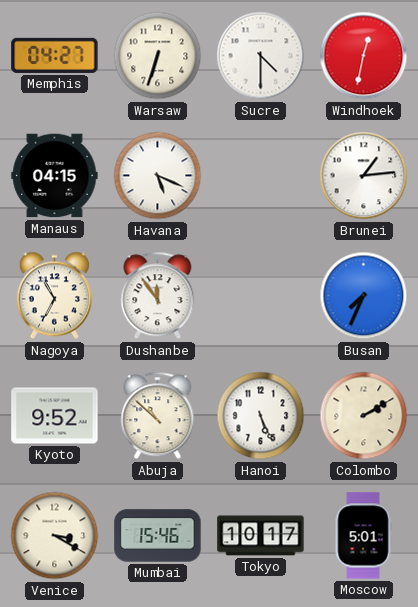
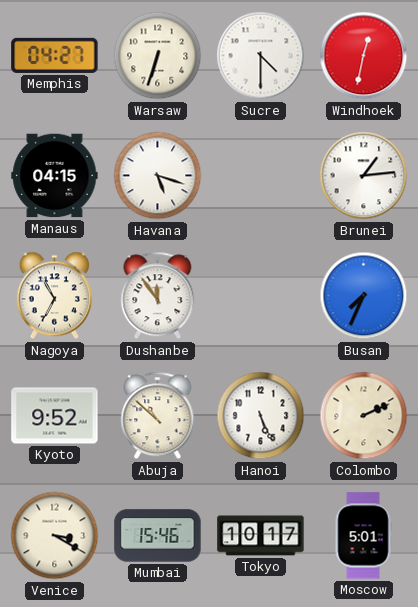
Havana: 5:19 -> 5:18
Colombo: 2:10 -> 2:11
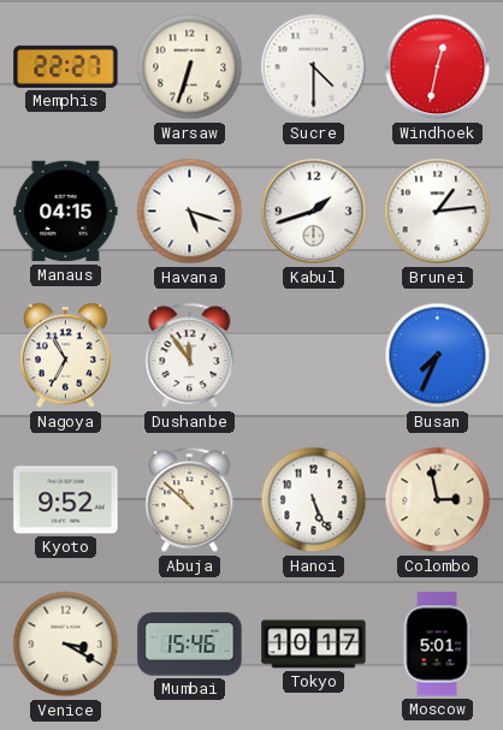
Memphis: 04:27 -> 22:27
Kabul: none -> 1:42
Colombo: 2:11 -> 2:58
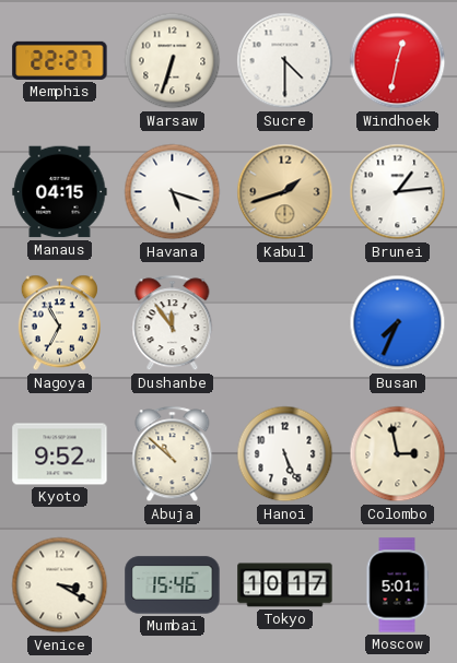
Kabul dial: white -> champagne
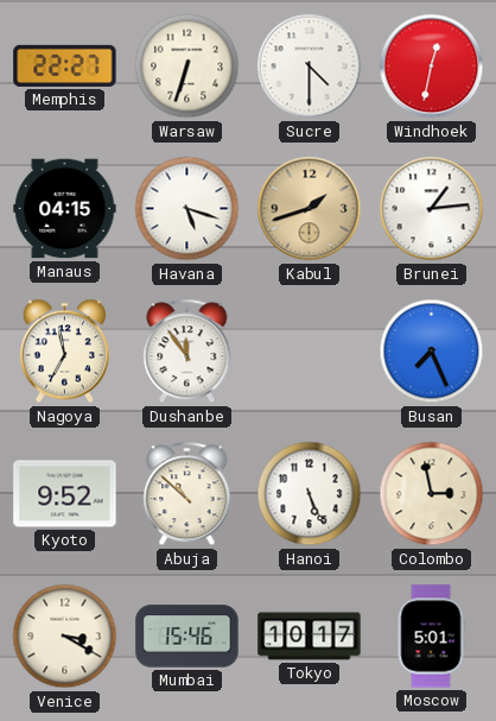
Nagoya: 6:55 -> 6:58
Busan: 7:34 -> 7:26
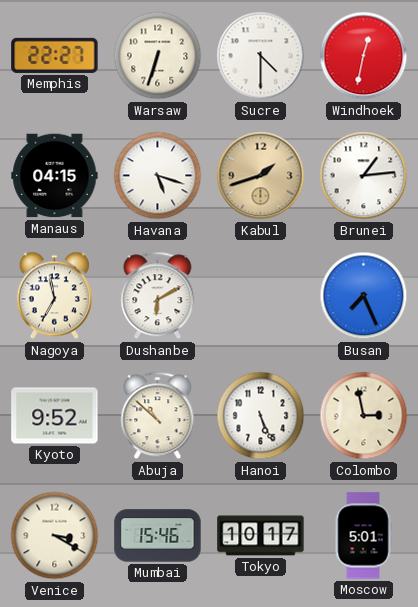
Dushanbe: 11:54 -> 6:10
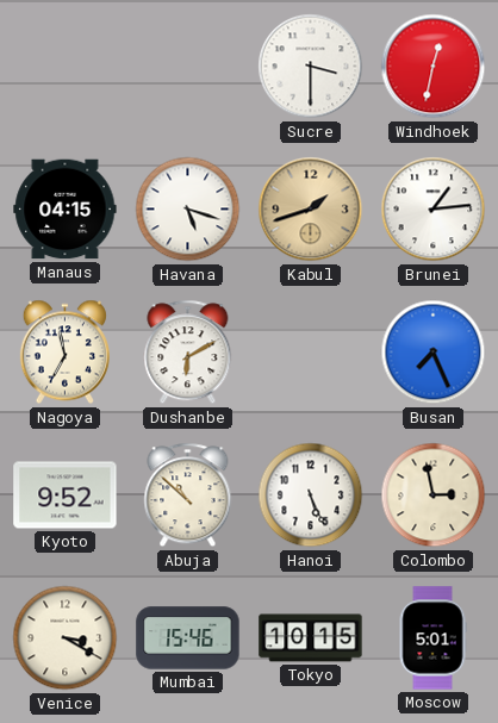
Memphis: 22:27 -> none
Warsaw: 6:33 -> none
Sucre: 4:30 -> 3:30
Tokyo: 10:17 -> 10:15
